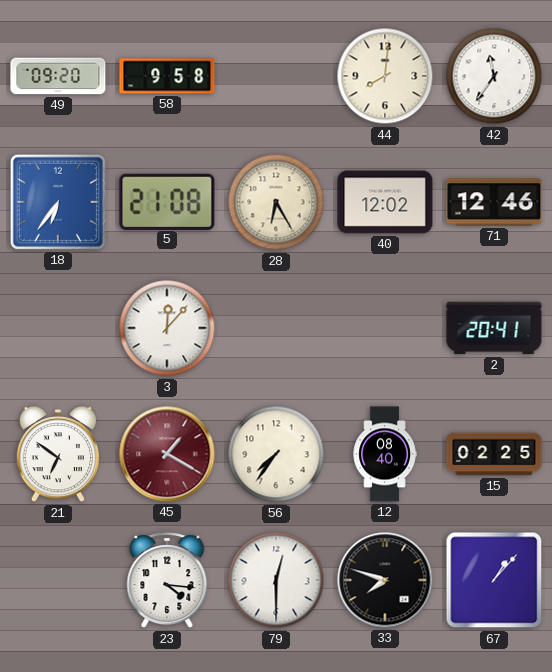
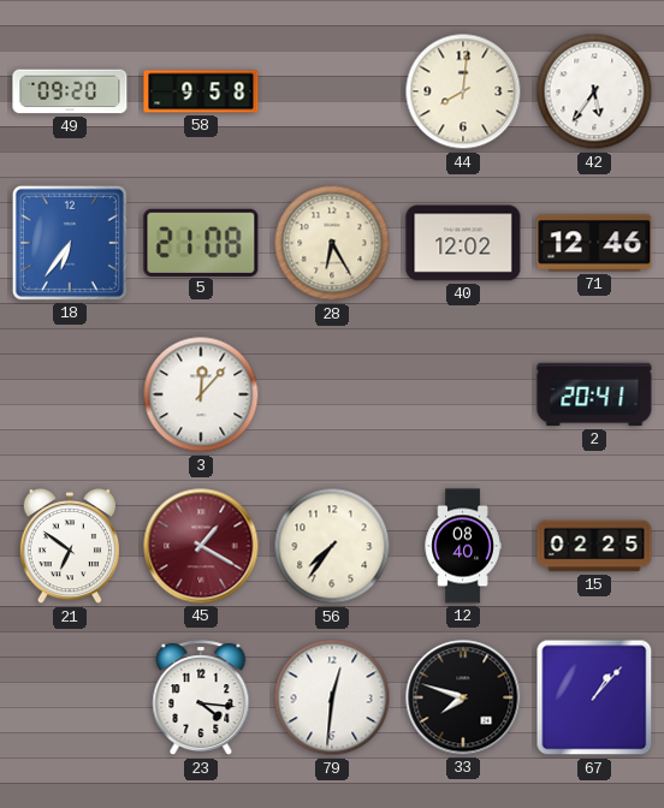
42: 11:36 -> 5:36
79: 12:30 -> 12:31
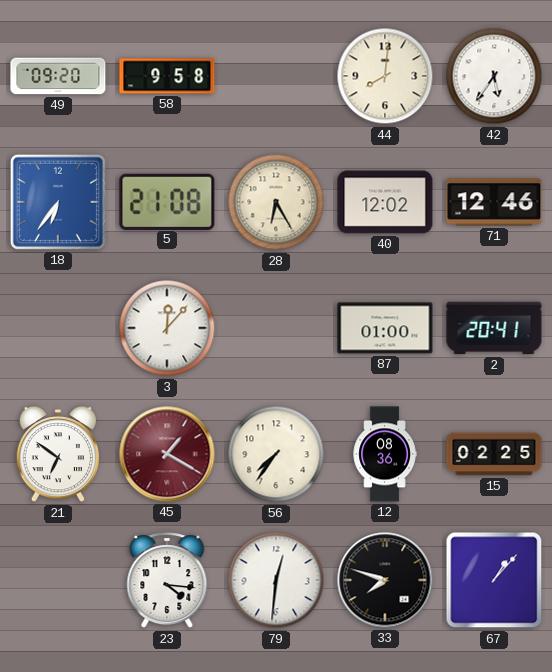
87: none -> 01:00
12: 08:40 -> 08:36
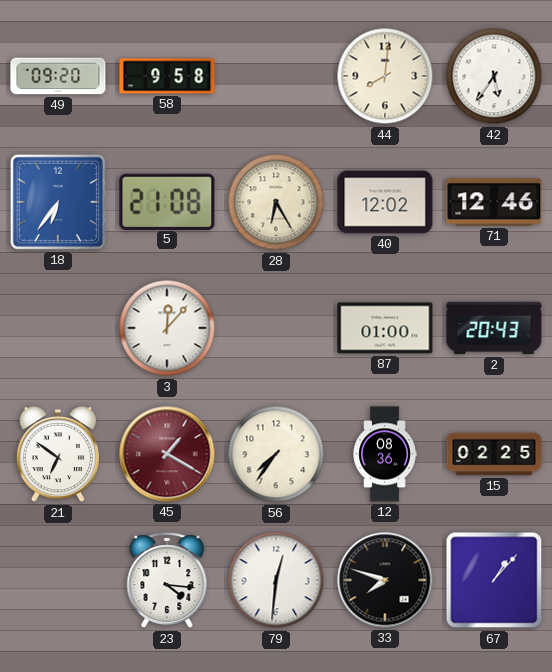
2: 20:41 -> 20:43
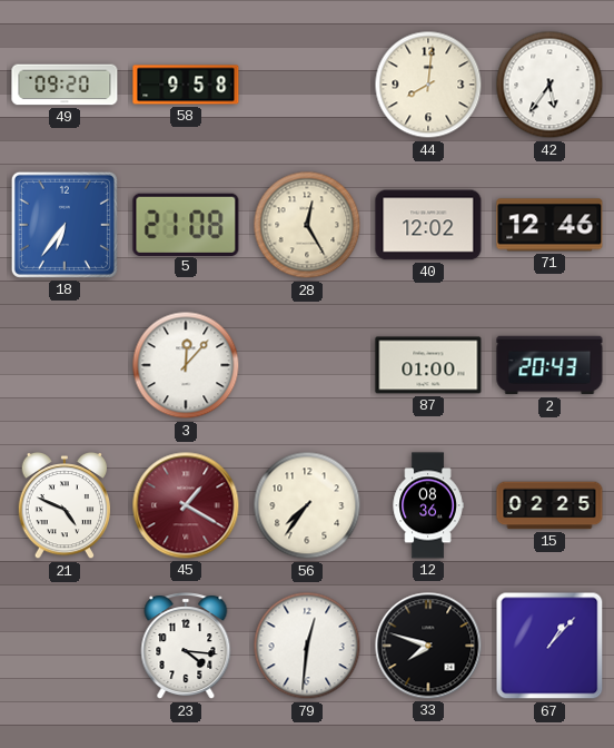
28: 6:25 -> 12:25
21: 6:51 -> 4:49
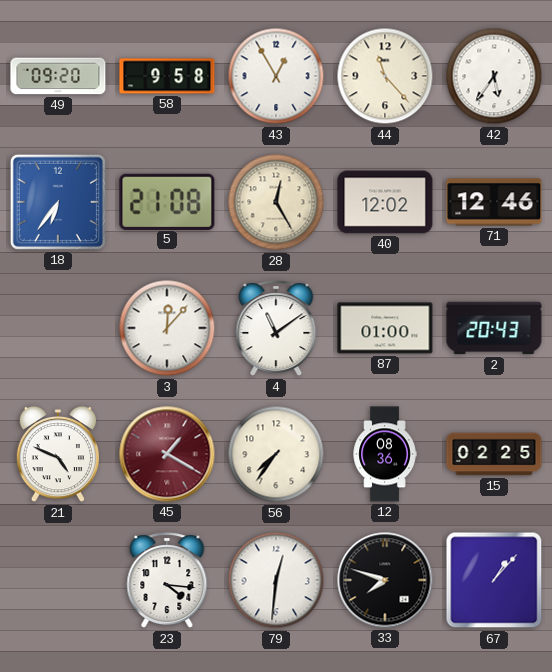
43: none -> 12:55
44: 8:01 -> 11:23
4: none -> 11:09
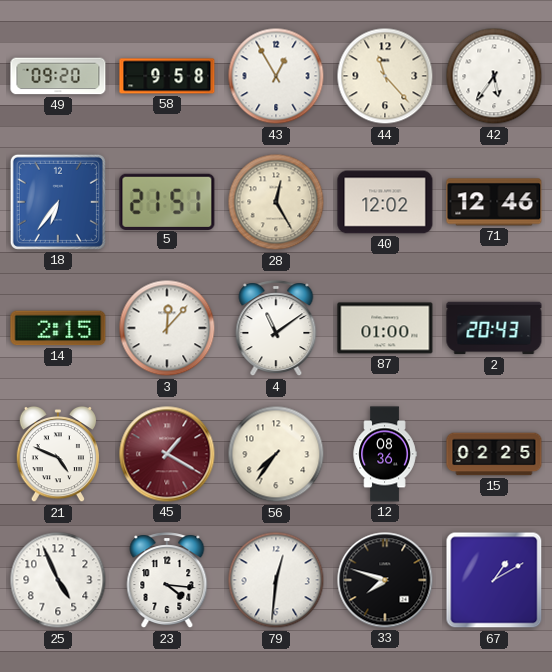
5: 21:08 -> 21:51
14: none -> 2:15
25: none -> 4:56
67: 1:07 -> 1:10
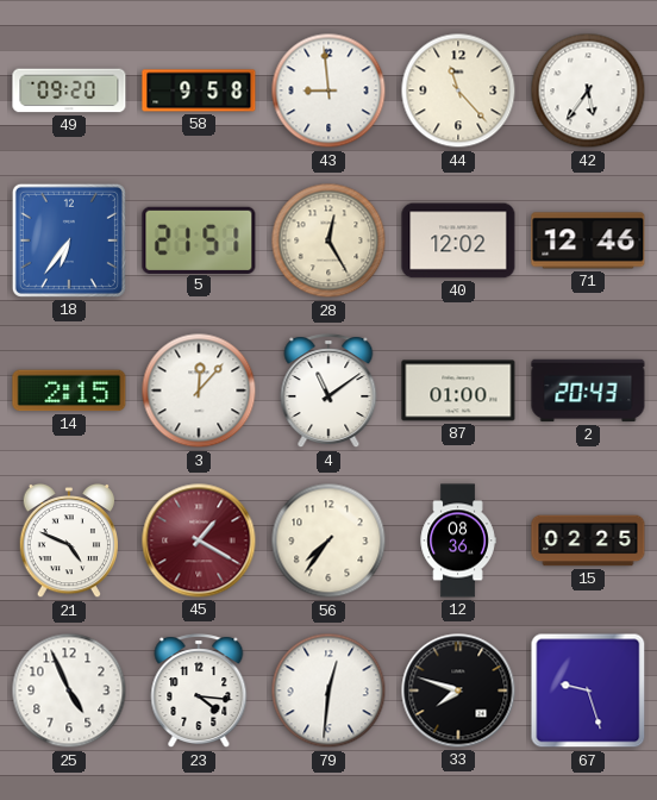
43: 12:55 -> 8:59
67: 1:10 -> 9:27
